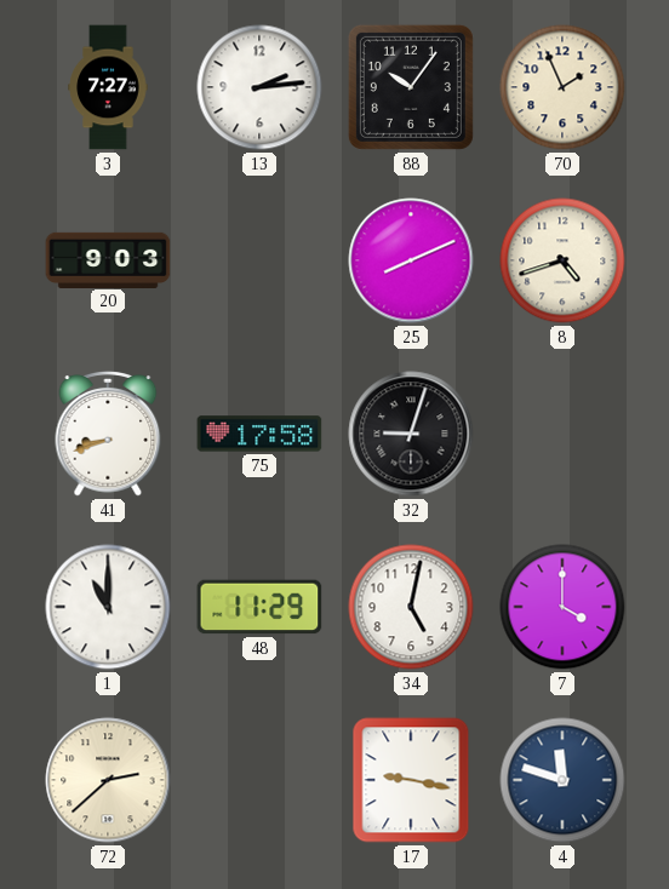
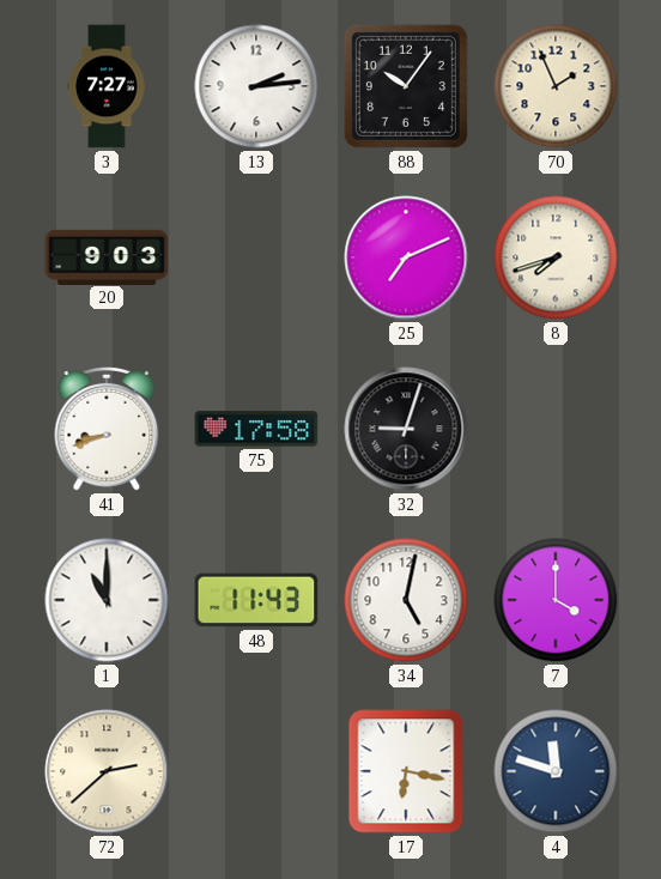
25: 8:11 -> 7:11
8: 4:42 -> 7:42
48: 11:29 -> 11:43
17: 9:17 -> 6:17
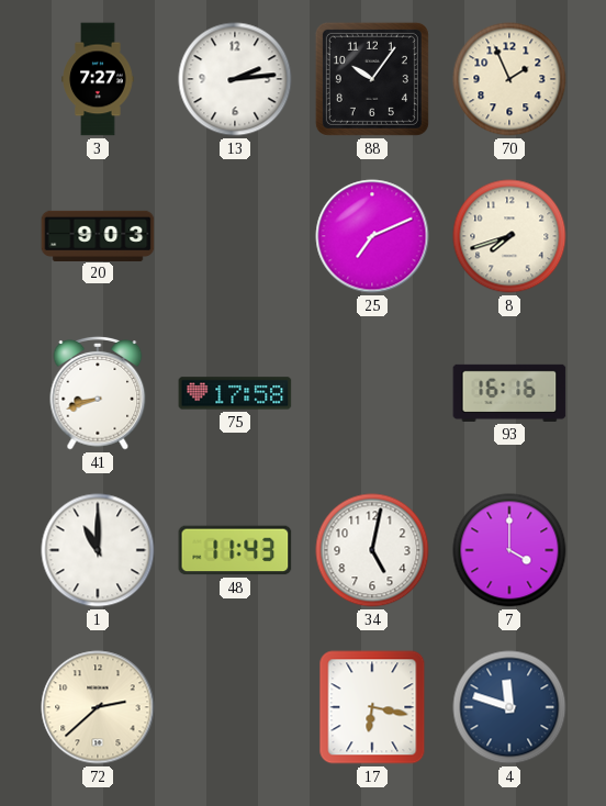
32: 9:03 -> none
93: none -> 16:16
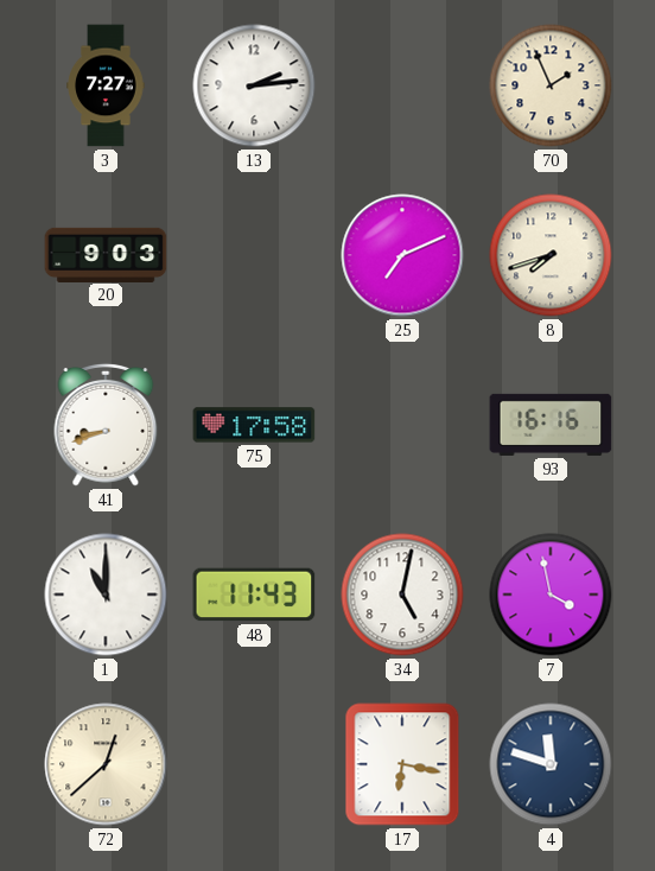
88: 10:06 -> none
7: 4:00 -> 3:58
72: 2:38 -> 12:38
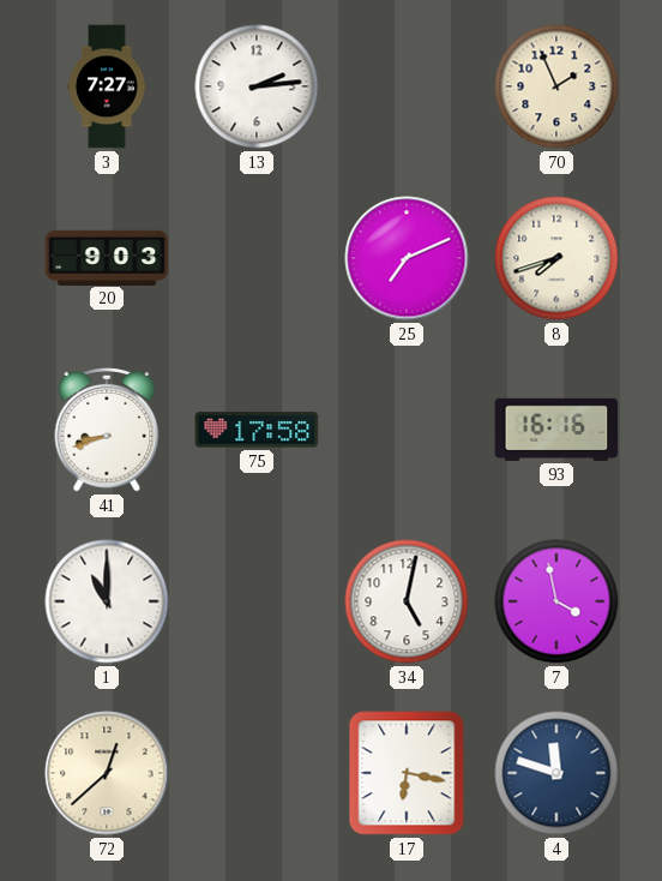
48: 11:43 -> none
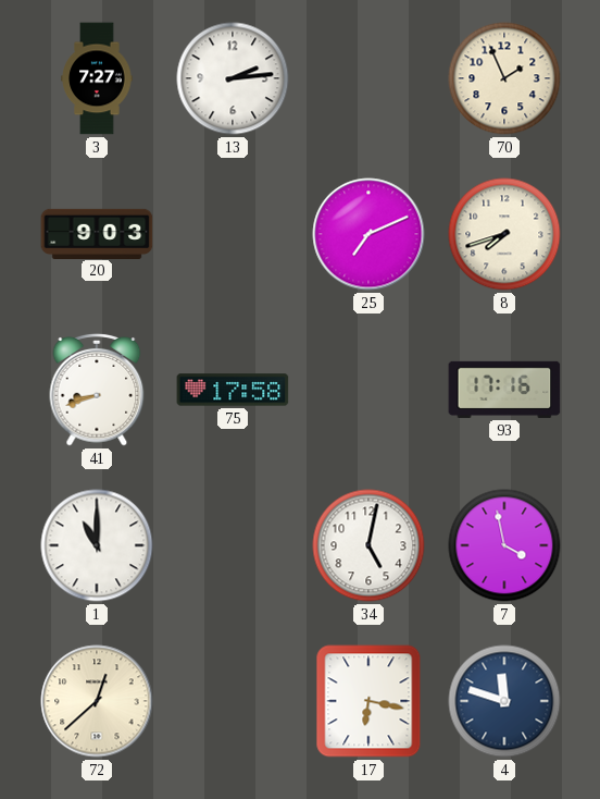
93: 16:16 -> 17:16
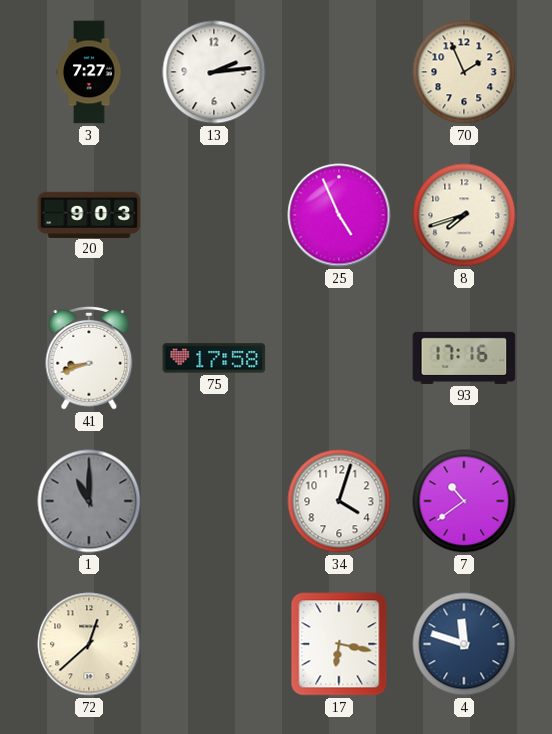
25: 7:11 -> 4:56
1 dial: white -> grey
34: 5:02 -> 4:03
7: 3:58 -> 10:39
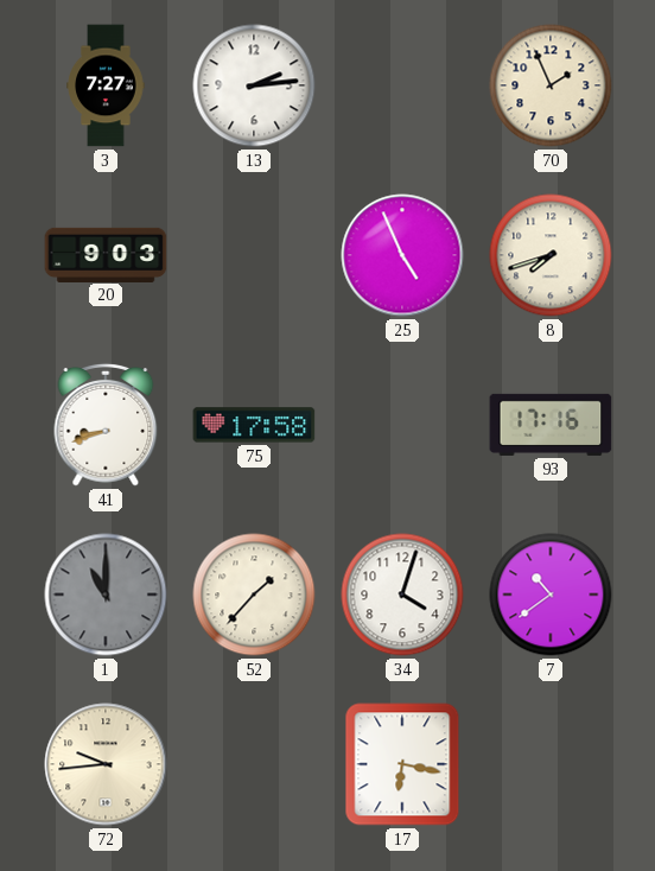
52: none -> 1:37
72: 12:38 -> 9:44
4: 11:48 -> none
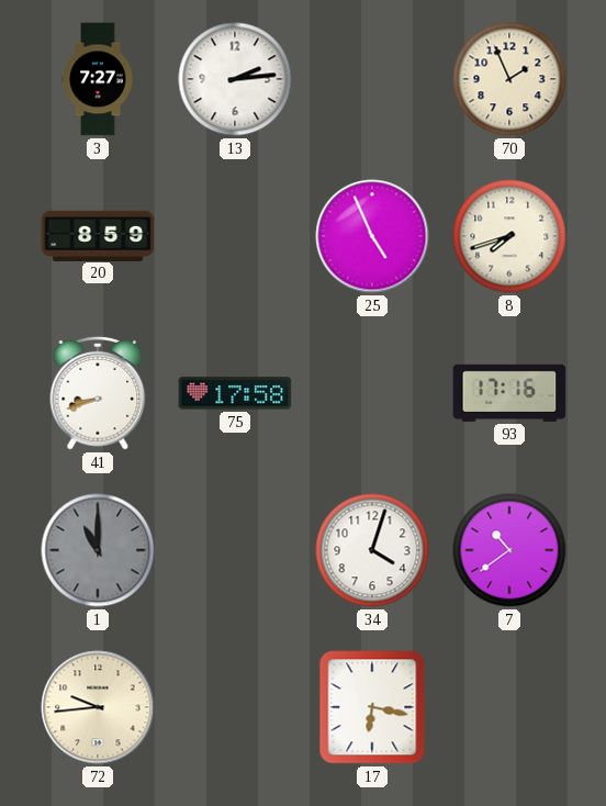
20: 9:03 -> 8:59
52: 1:37 -> none
